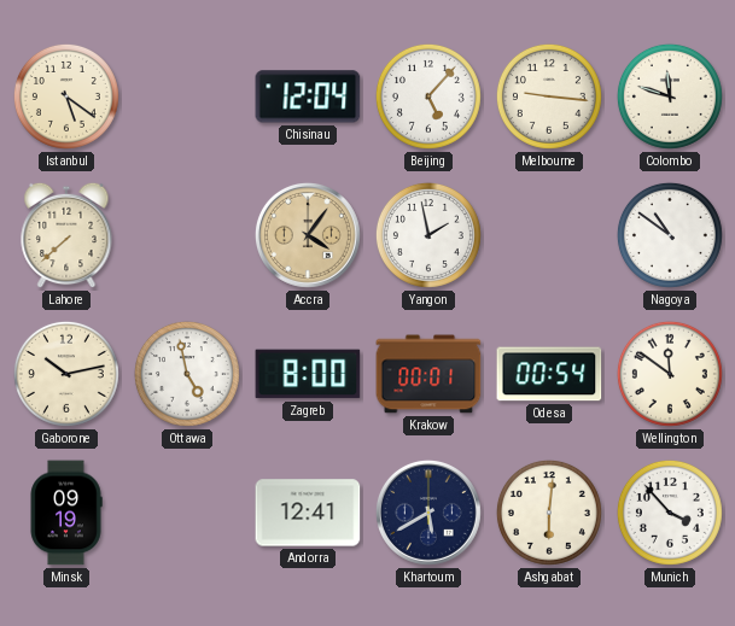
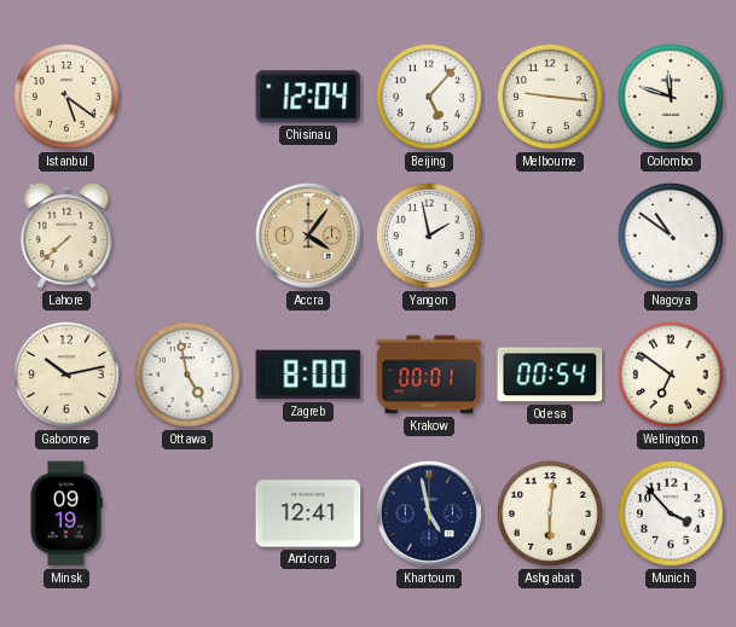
Wellington: 11:51 -> 6:51
Khartoum: 5:40 -> 4:58
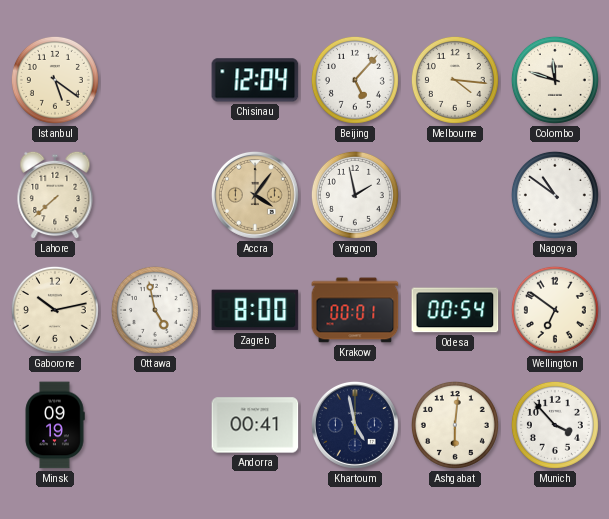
Melbourne: 9:16 -> 4:16
Andorra: 12:41 -> 00:41
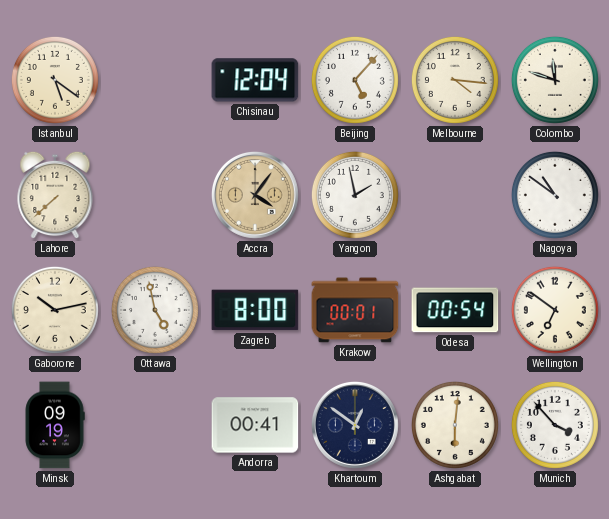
Khartoum: 4:58 -> 12:51
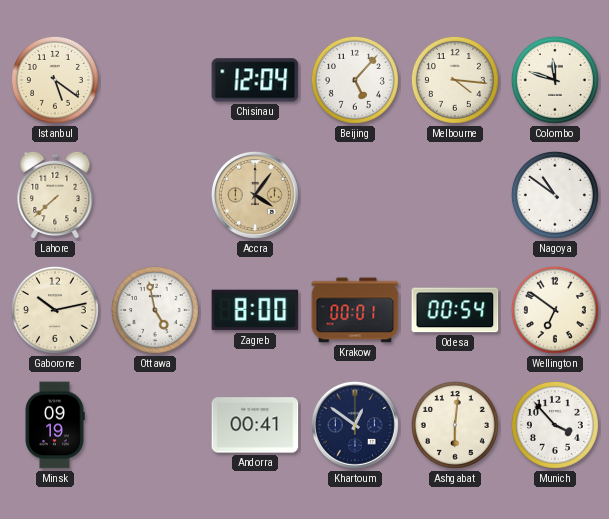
Yangon: 1:58 -> none
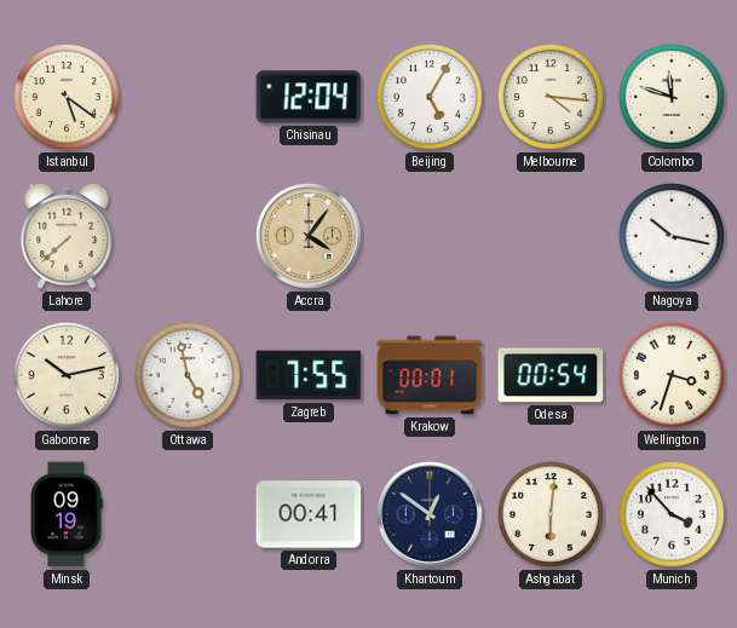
Beijing: 5:07 -> 5:05
Nagoya: 10:51 -> 10:17
Zagreb: 8:00 -> 7:55
Wellington: 6:51 -> 3:33
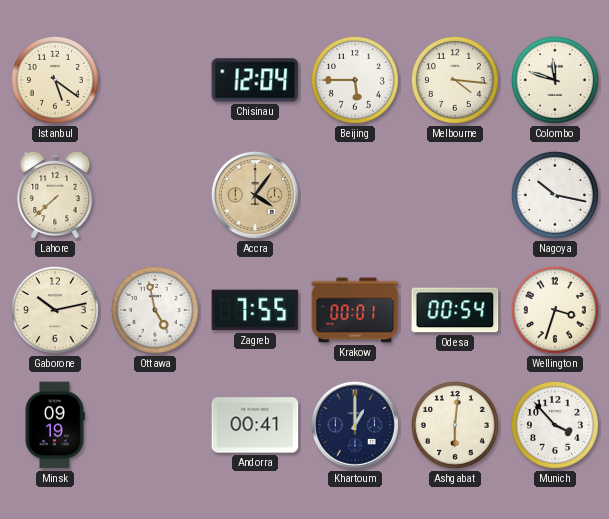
Beijing: 5:05 -> 5:45
Khartoum: 12:51 -> 1:00
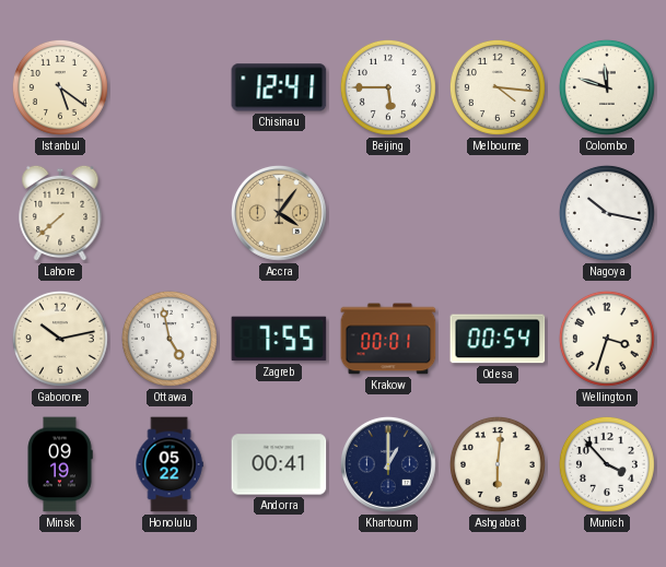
Chisinau: 12:04 -> 12:41
Honolulu: none -> 05:22
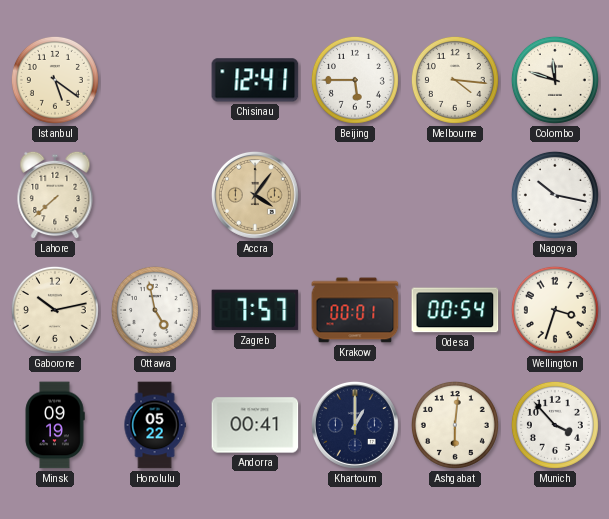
Zagreb: 7:55 -> 7:57
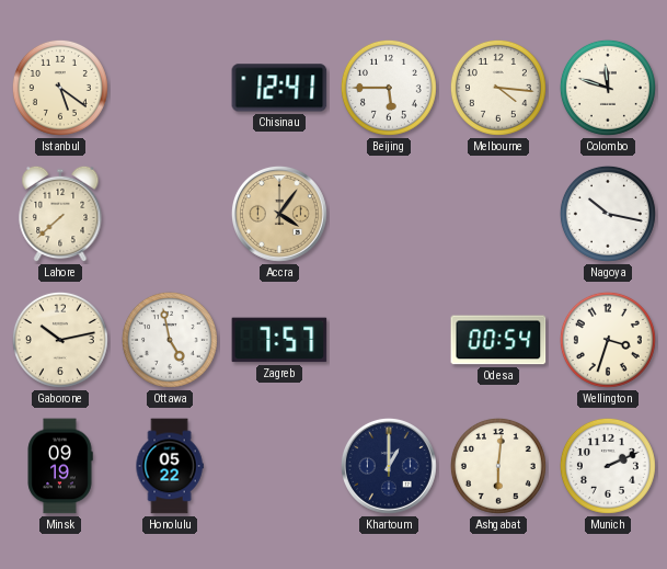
Krakow: 00:01 -> none
Andorra: 00:41 -> none
Munich: 3:53 -> 2:11
